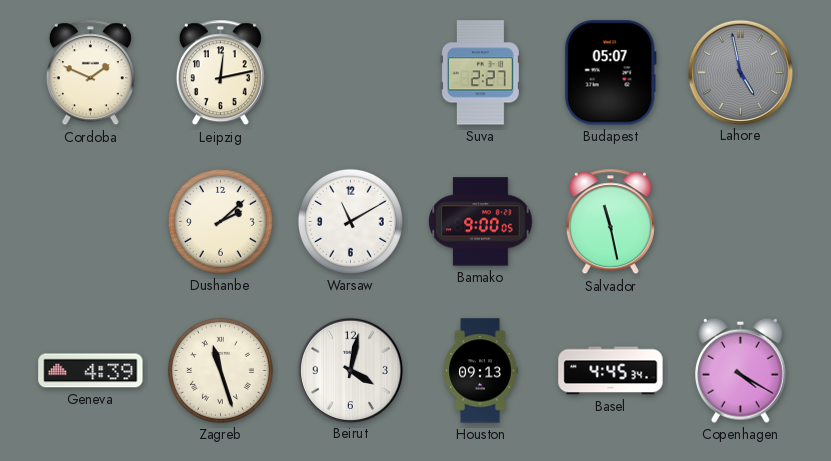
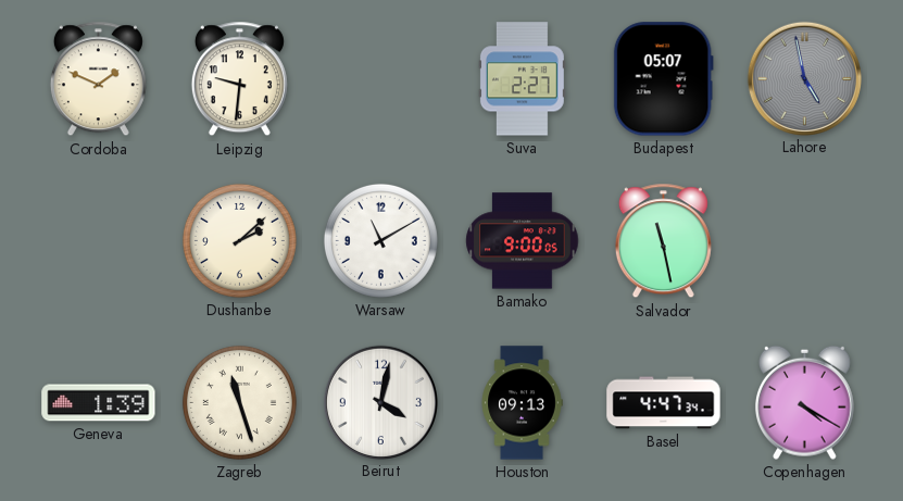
Leipzig: 12:13 -> 9:31
Geneva: 4:39 -> 1:39
Basel: 4:45 -> 4:47
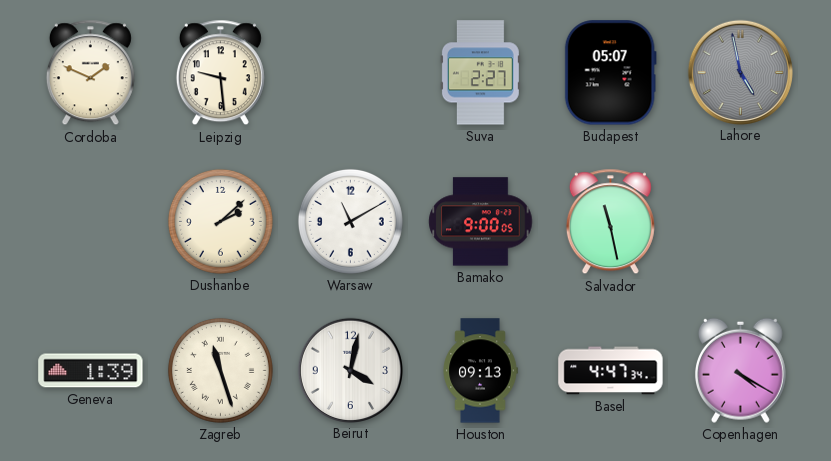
Leipzig: 9:31 -> 9:29
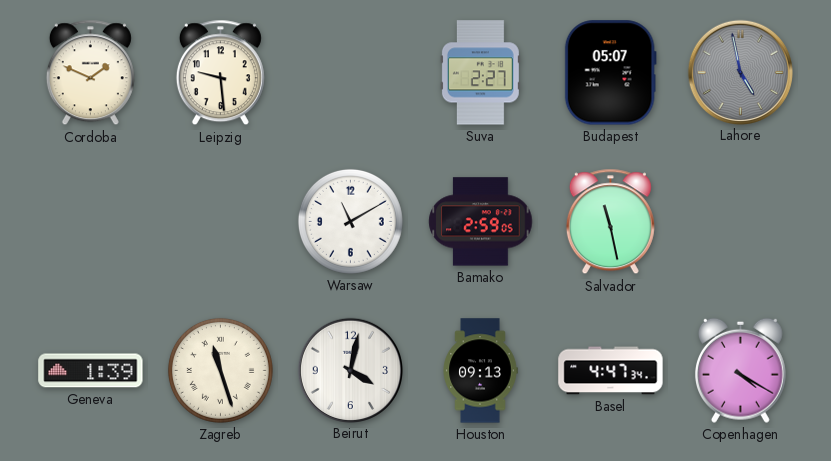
Dushanbe: 2:08 -> none
Bamako: 9:00 -> 2:59
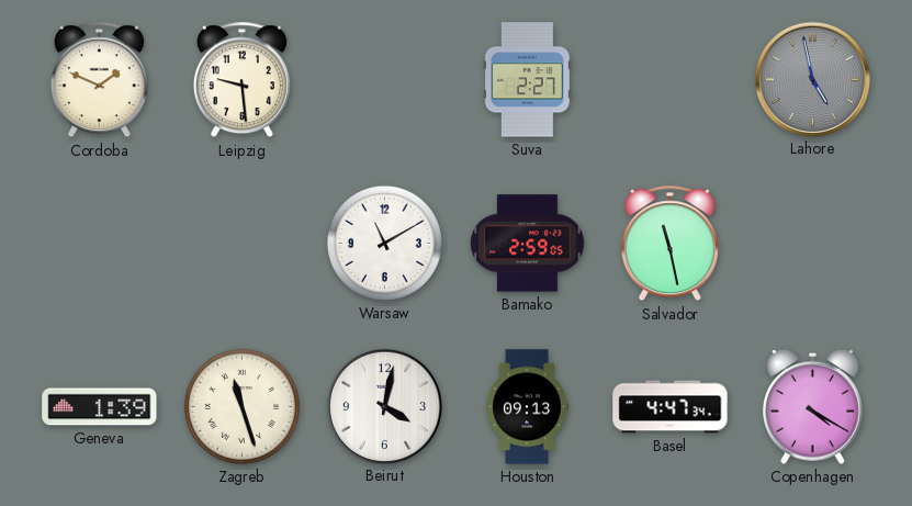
Budapest: 05:07 -> none
